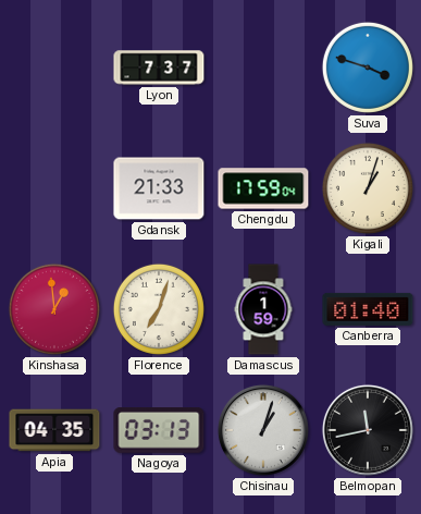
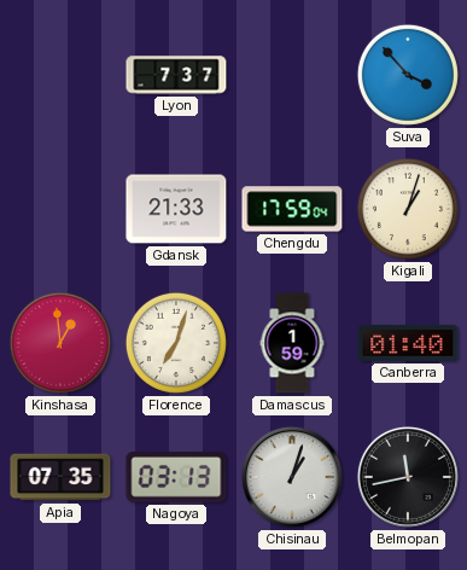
Suva: 3:48 -> 3:53
Apia: 04:35 -> 07:35
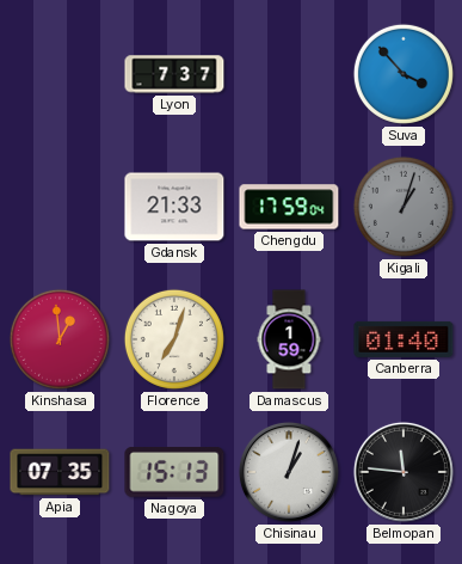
Kigali dial: cream -> grey
Nagoya: 03:13 -> 15:13
Belmopan: 11:43 -> 11:46
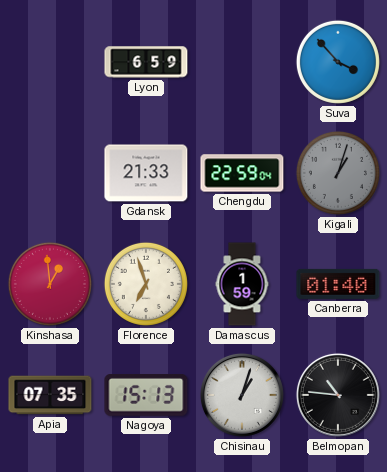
Lyon: 7:37 -> 6:59
Chengdu: 17:59 -> 22:59
Florence: 7:03 -> 6:57
Belmopan: 11:46 -> 10:46
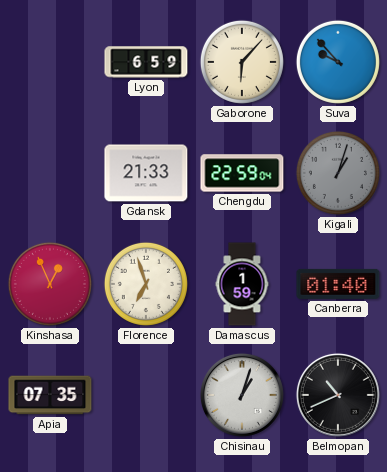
Gaborone: none -> 6:07
Suva: 3:53 -> 9:53
Kinshasa: 12:59 -> 12:56
Nagoya: 15:13 -> none
Belmopan: 10:46 -> 10:41
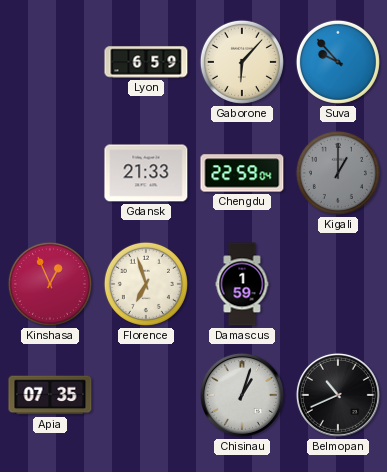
Kigali: 1:03 -> 1:00
Canberra: 01:40 -> none
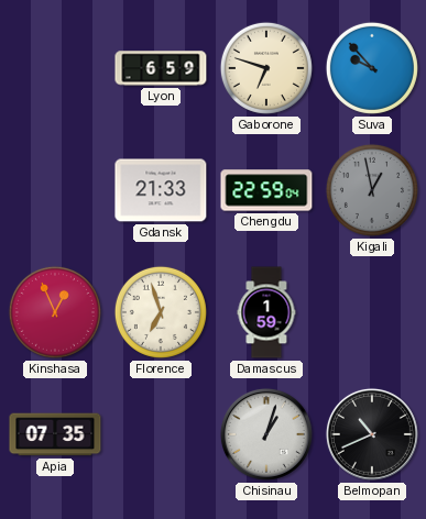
Gaborone: 6:07 -> 6:48
Kigali: 1:00 -> 12:58
